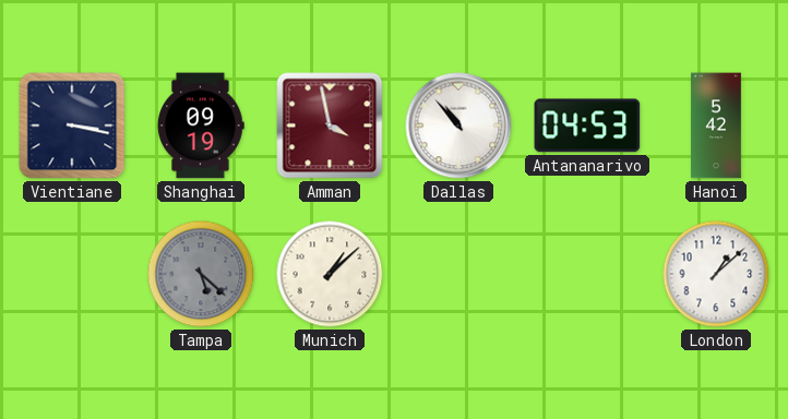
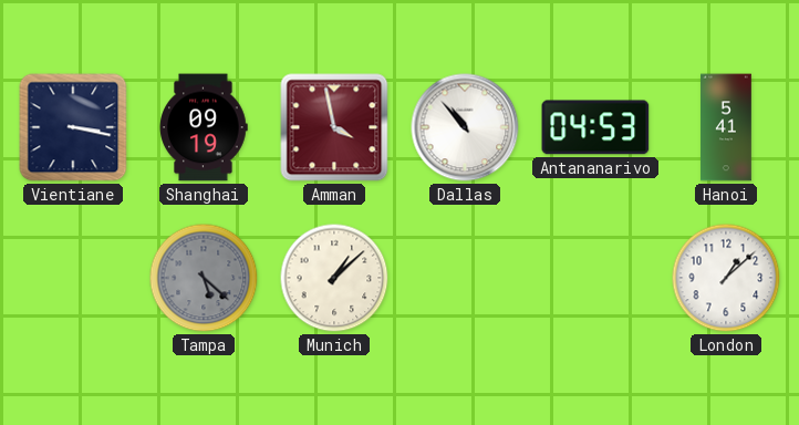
Hanoi: 5:42 -> 5:41
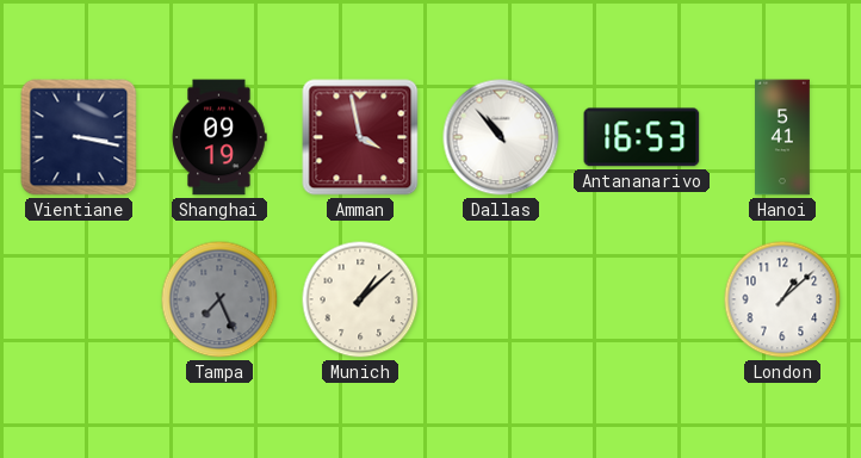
Antananarivo: 04:53 -> 16:53
Tampa: 5:22 -> 7:26
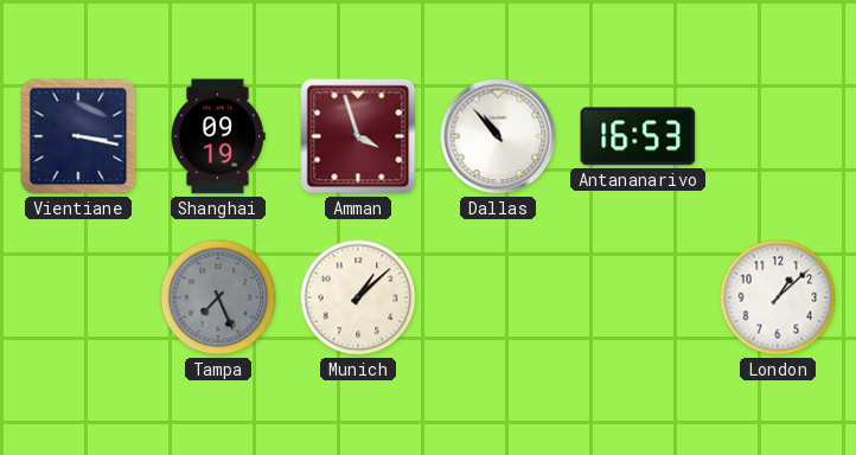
Amman: 3:58 -> 3:57
Hanoi: 5:41 -> none
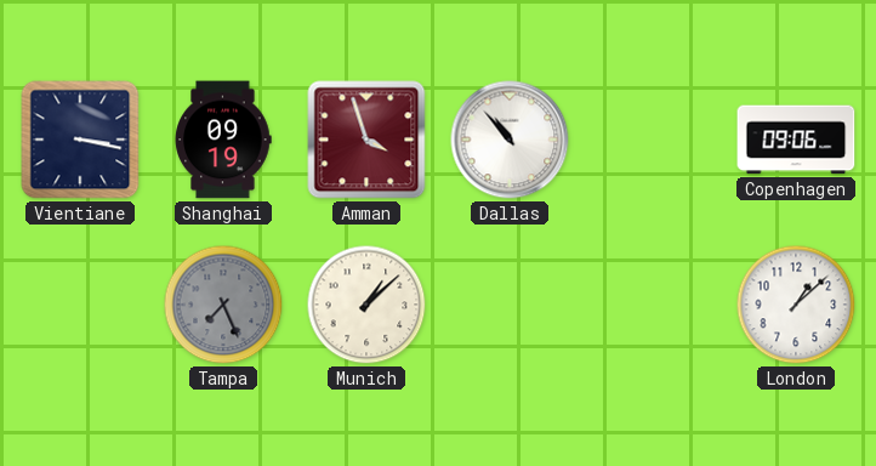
Antananarivo: 16:53 -> none
Copenhagen: none -> 09:06
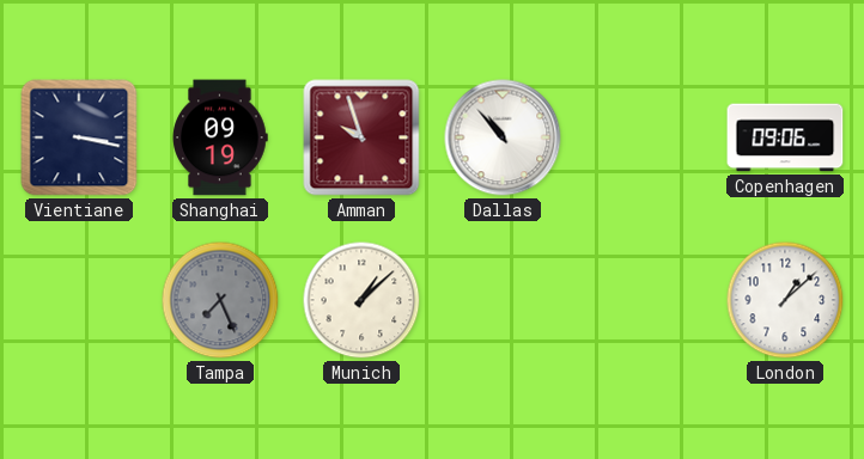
Amman: 3:57 -> 9:57
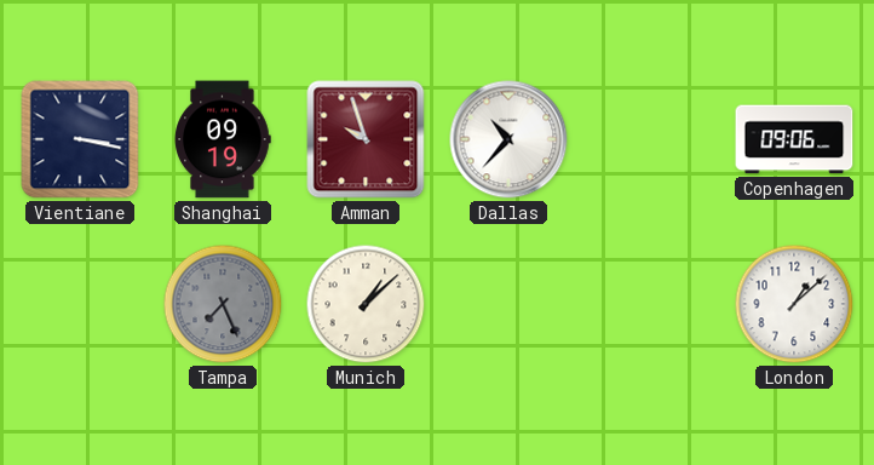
Dallas: 10:53 -> 10:37
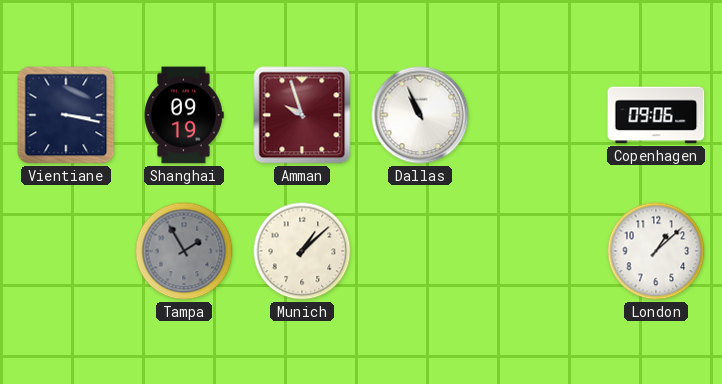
Dallas: 10:37 -> 10:56
Tampa: 7:26 -> 1:55
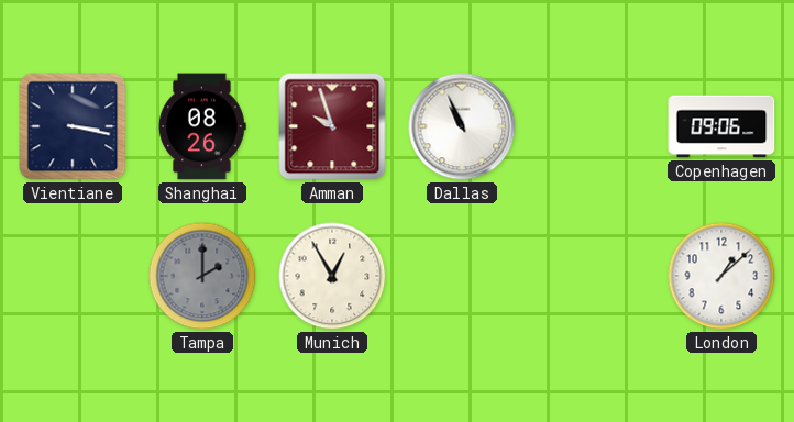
Shanghai: 09:19 -> 08:26
Tampa: 1:55 -> 2:00
Munich: 1:08 -> 12:55
